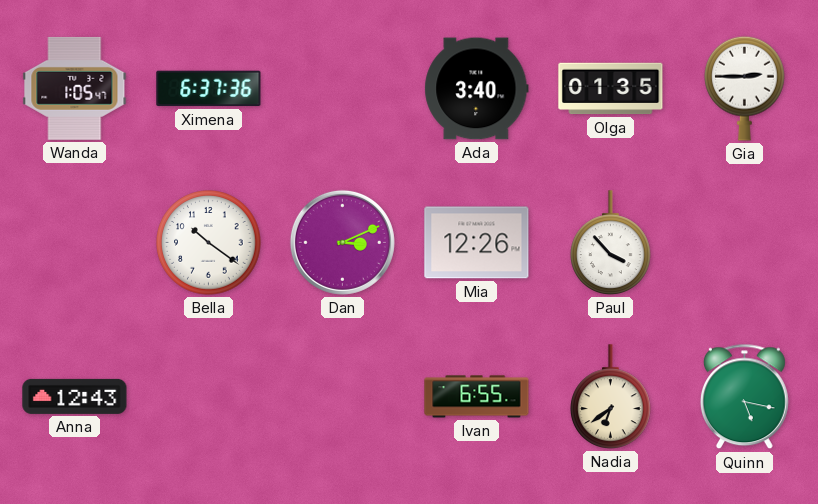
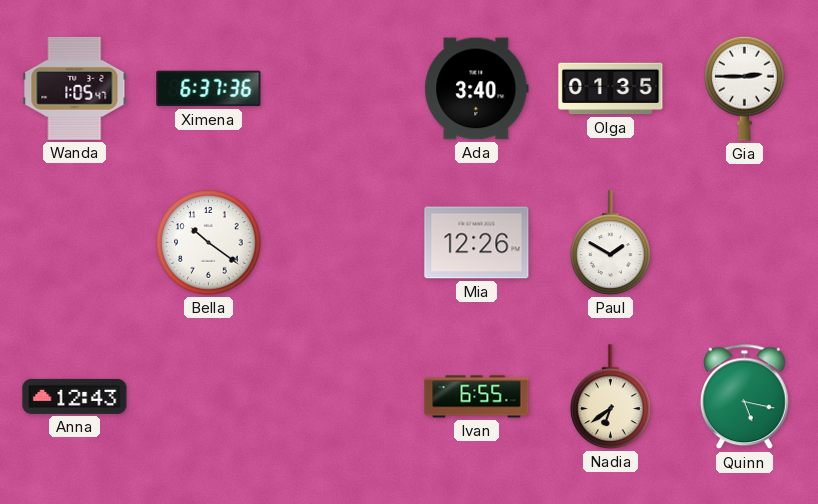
Dan: 3:11 -> none
Paul: 3:53 -> 1:50
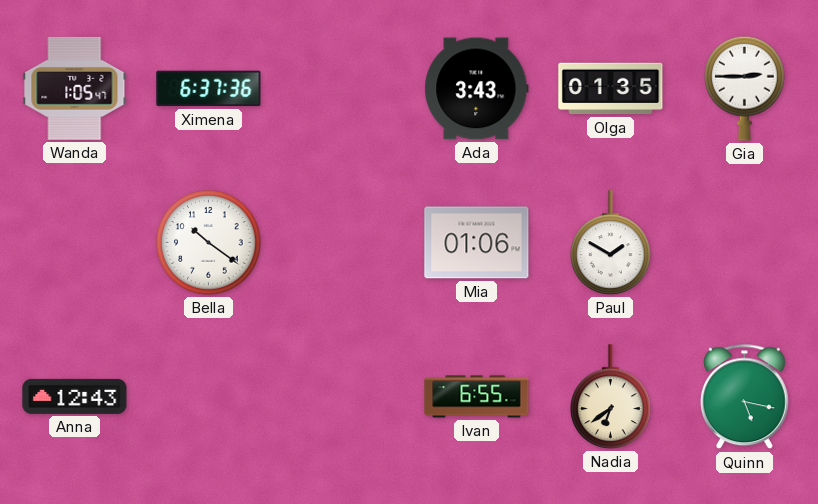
Ada: 3:40 -> 3:43
Mia: 12:26 -> 01:06
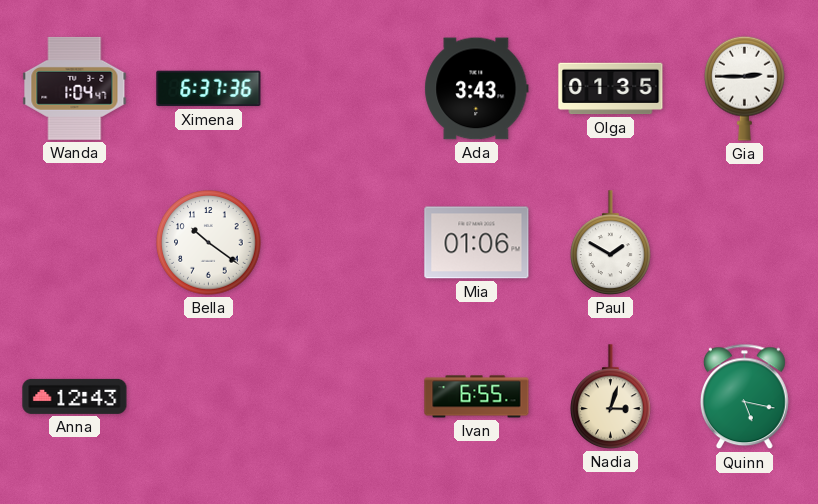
Wanda: 1:05 -> 1:04
Nadia: 6:39 -> 3:03
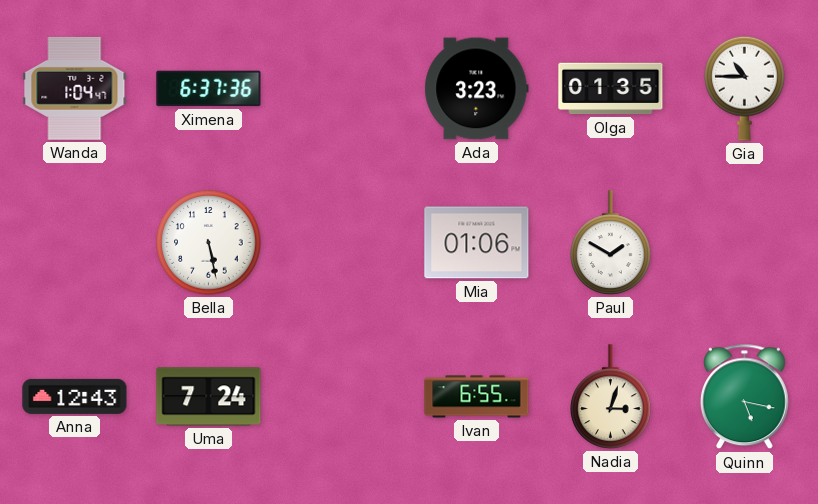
Ada: 3:43 -> 3:23
Gia: 2:45 -> 10:45
Bella: 10:21 -> 5:28
Uma: none -> 7:24
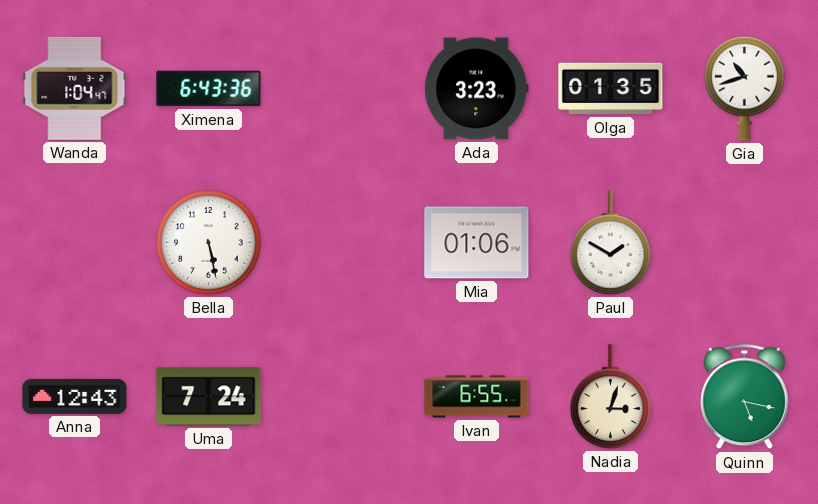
Ximena: 6:37 -> 6:43
Gia: 10:45 -> 10:42
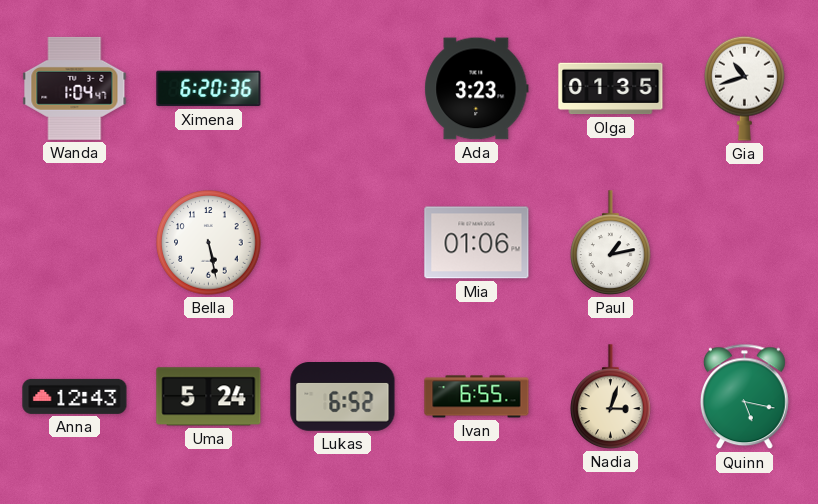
Ximena: 6:43 -> 6:20
Paul: 1:50 -> 1:13
Uma: 7:24 -> 5:24
Lukas: none -> 6:52
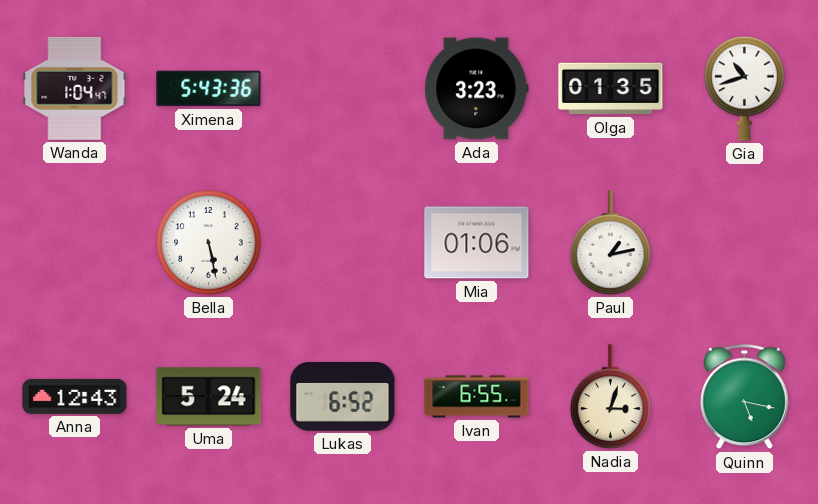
Ximena: 6:20 -> 5:43
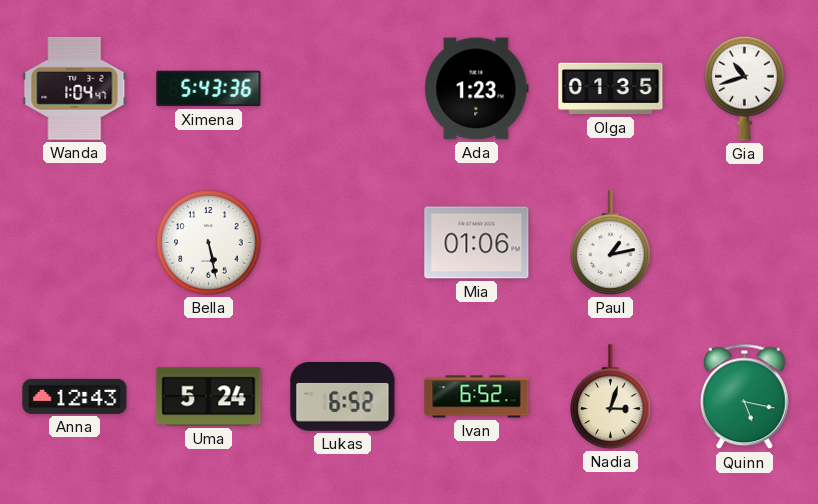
Ada: 3:23 -> 1:23
Ivan: 6:55 -> 6:52
